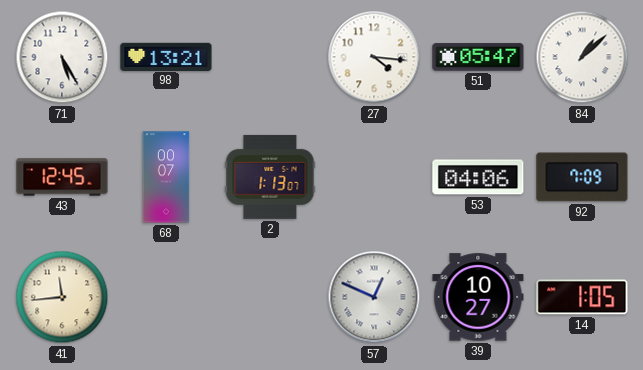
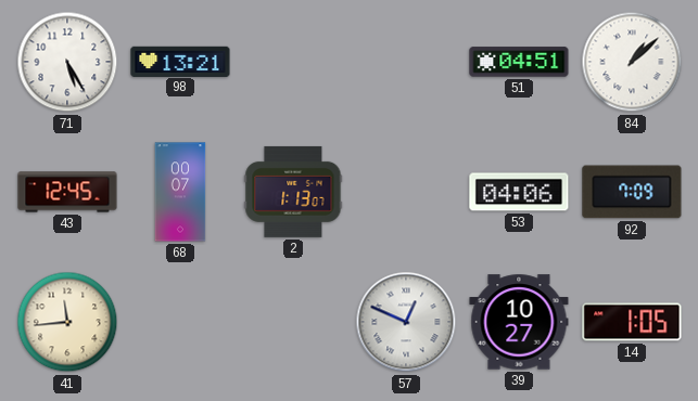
27: 4:16 -> none
51: 05:47 -> 04:51
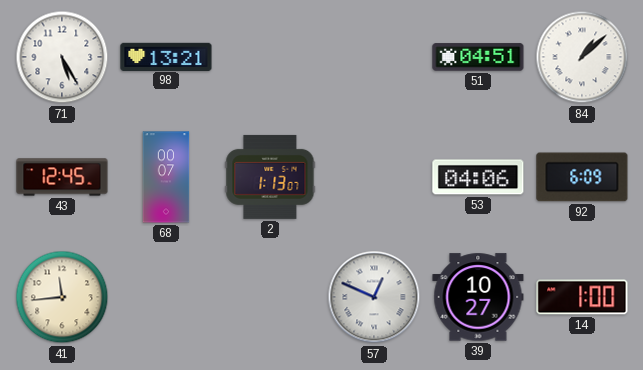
92: 7:09 -> 6:09
14: 1:05 -> 1:00
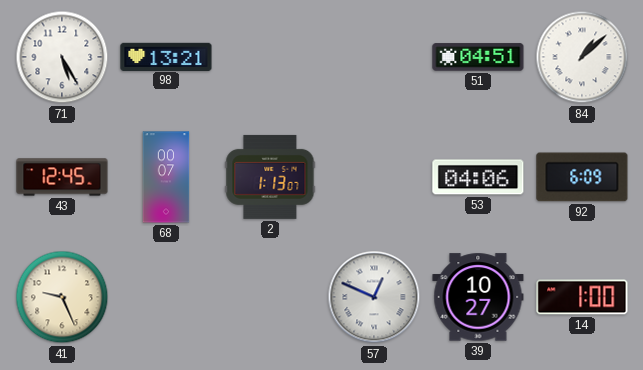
41: 11:44 -> 9:26
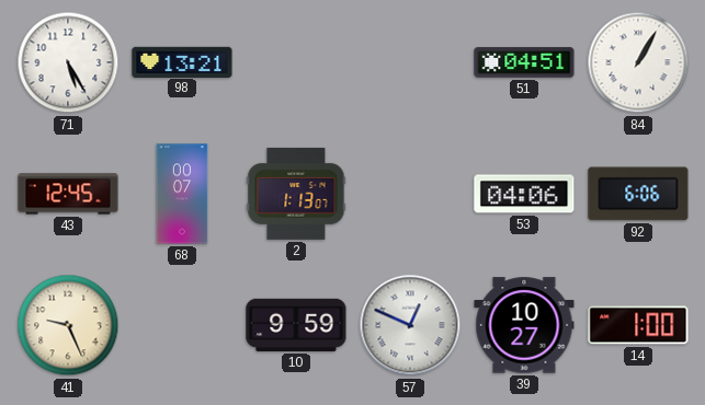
84: 1:08 -> 1:05
92: 6:09 -> 6:06
10: none -> 9:59
